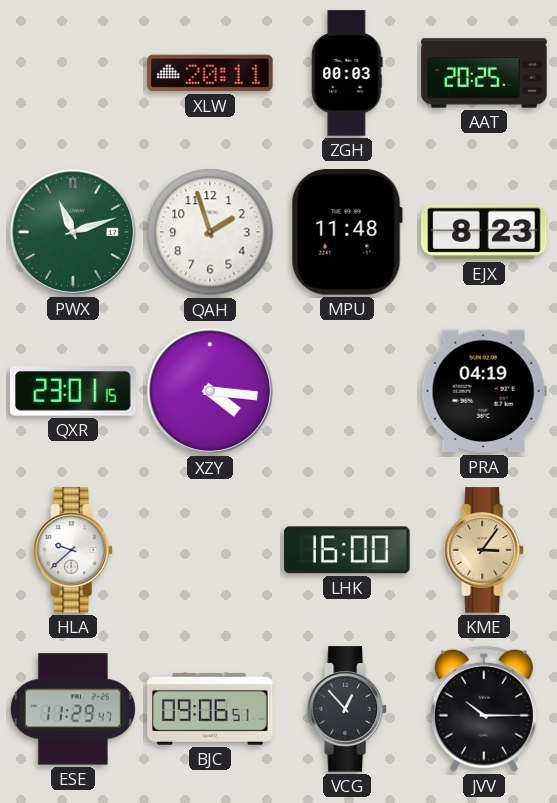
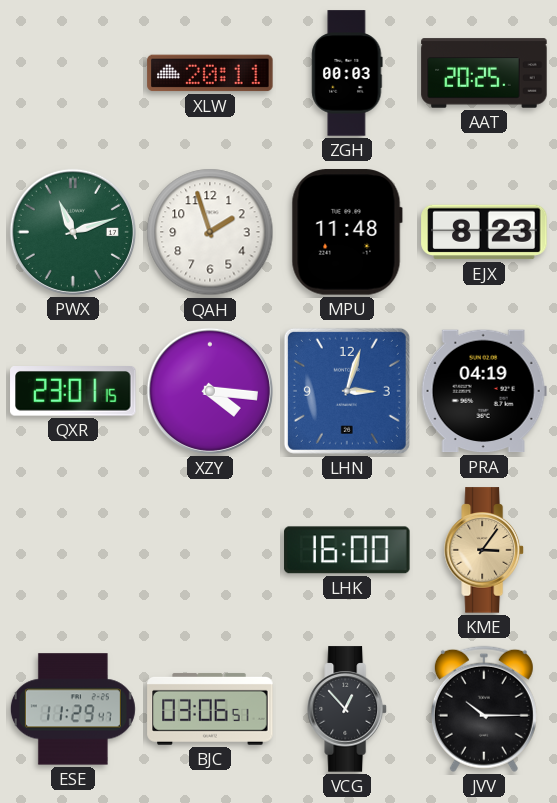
LHN: none -> 3:03
HLA: 9:38 -> none
BJC: 09:06 -> 03:06
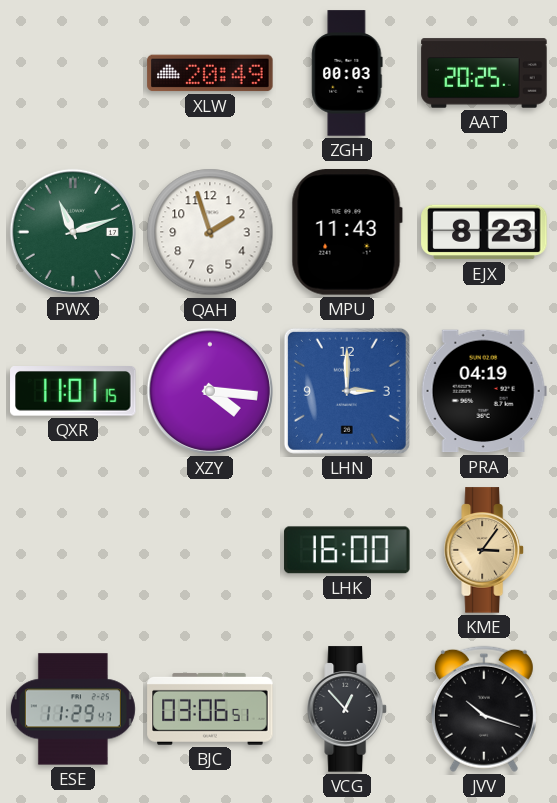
XLW: 20:11 -> 20:49
MPU: 11:48 -> 11:43
QXR: 23:01 -> 11:01
LHN: 3:03 -> 3:00
JVV: 10:15 -> 10:18
